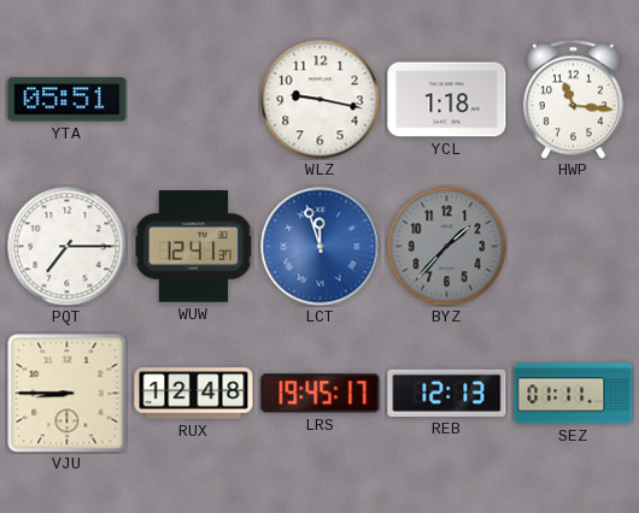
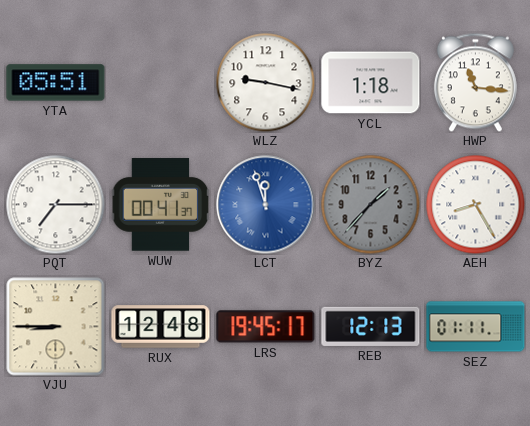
WUW: 12:41 -> 00:41
AEH: none -> 8:25
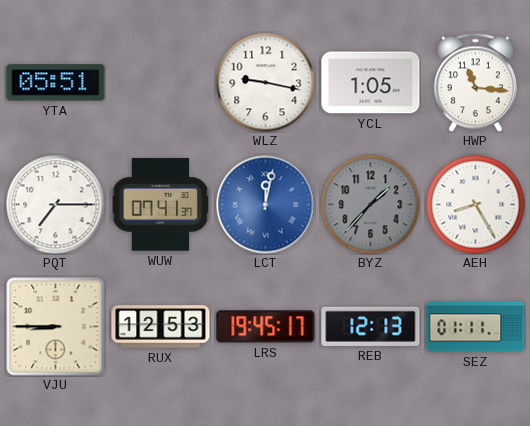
YCL: 1:18 -> 1:05
WUW: 00:41 -> 07:41
LCT: 11:57 -> 12:02
RUX: 12:48 -> 12:53
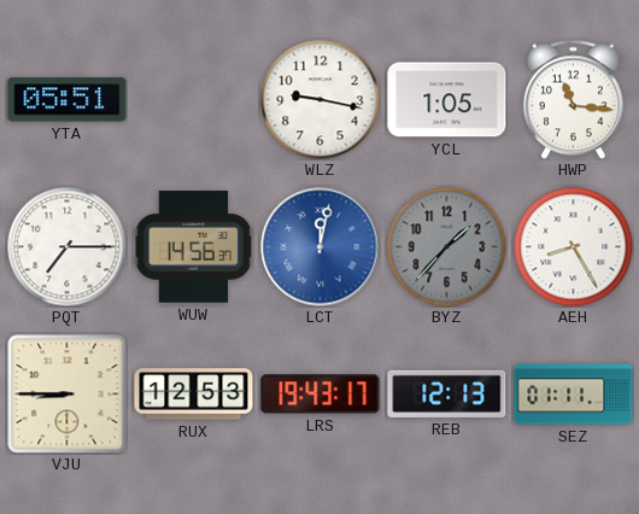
WUW: 07:41 -> 14:56
LRS: 19:45 -> 19:43
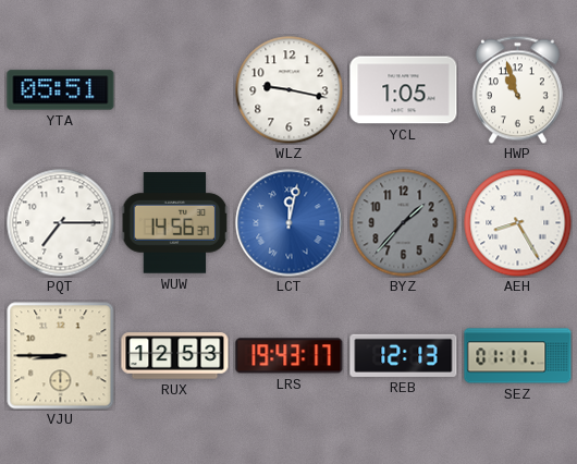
HWP: 11:16 -> 10:57
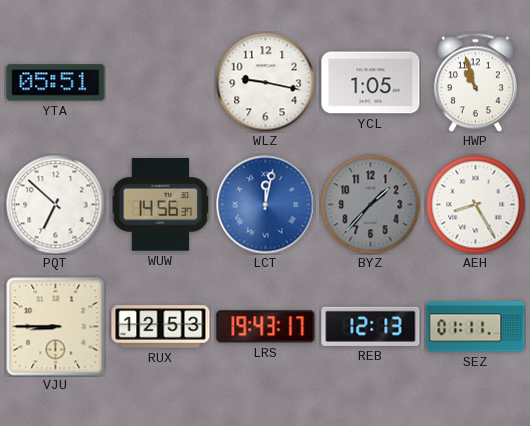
PQT: 7:15 -> 6:52
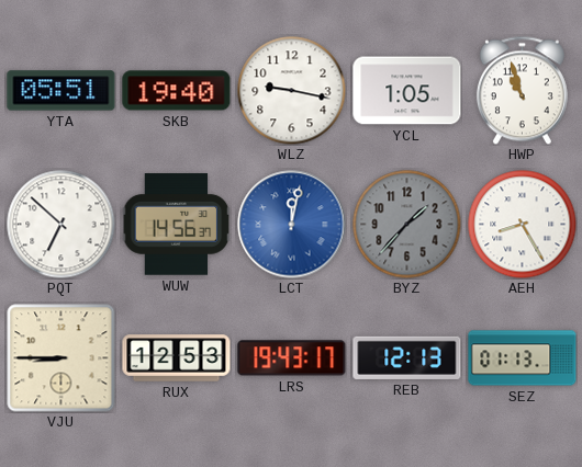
SKB: none -> 19:40
SEZ: 01:11 -> 01:13
